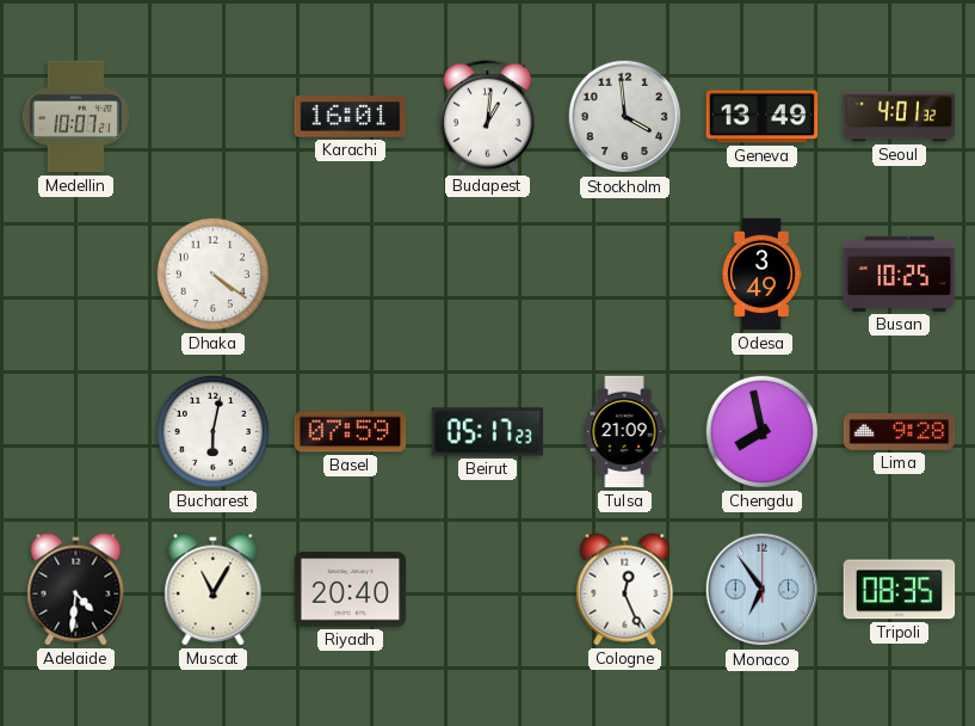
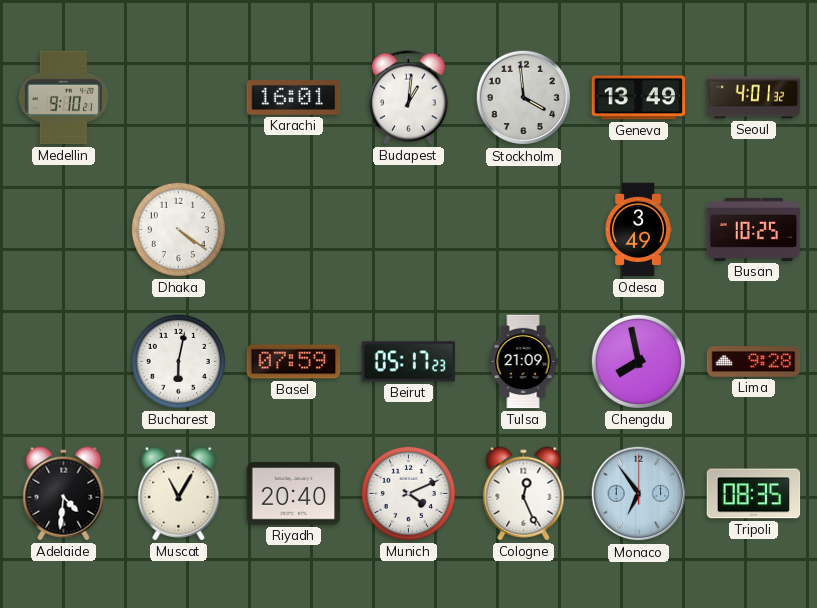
Medellin: 10:07 -> 9:10
Munich: none -> 4:11
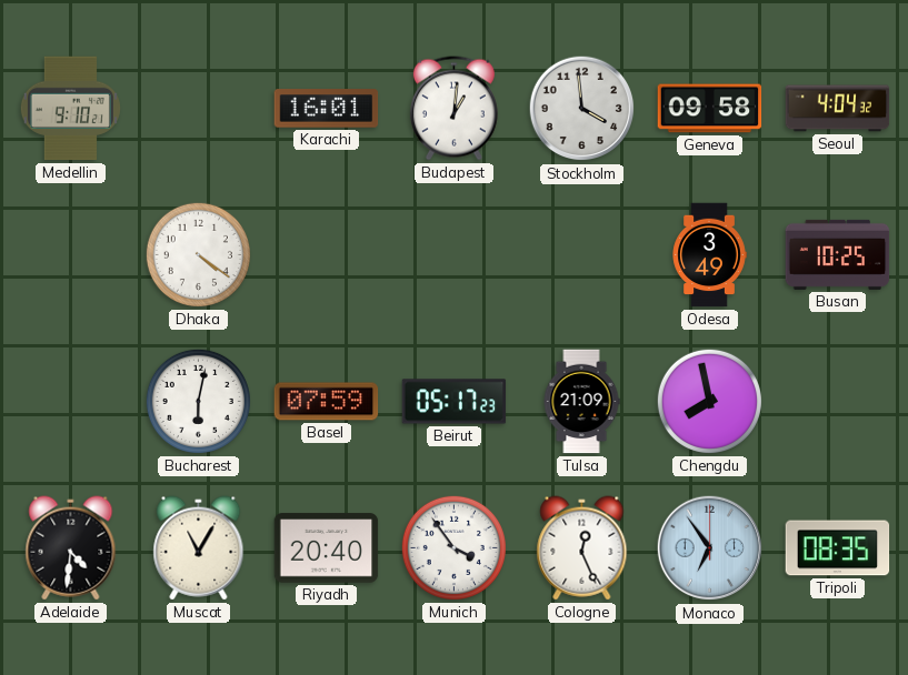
Geneva: 13:49 -> 09:58
Seoul: 4:01 -> 4:04
Lima: 9:28 -> none
Munich: 4:11 -> 3:54
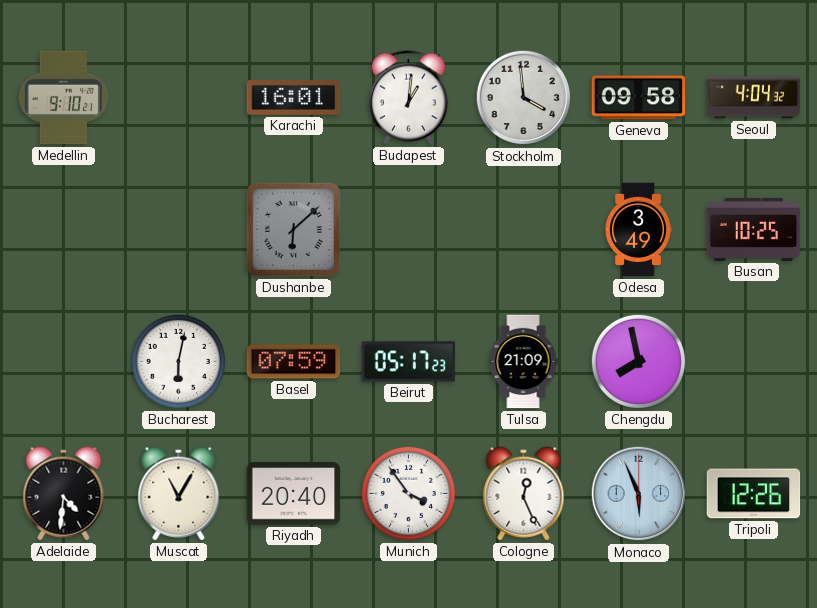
Dhaka: 4:21 -> none
Dushanbe: none -> 6:08
Monaco: 6:54 -> 5:56
Tripoli: 08:35 -> 12:26
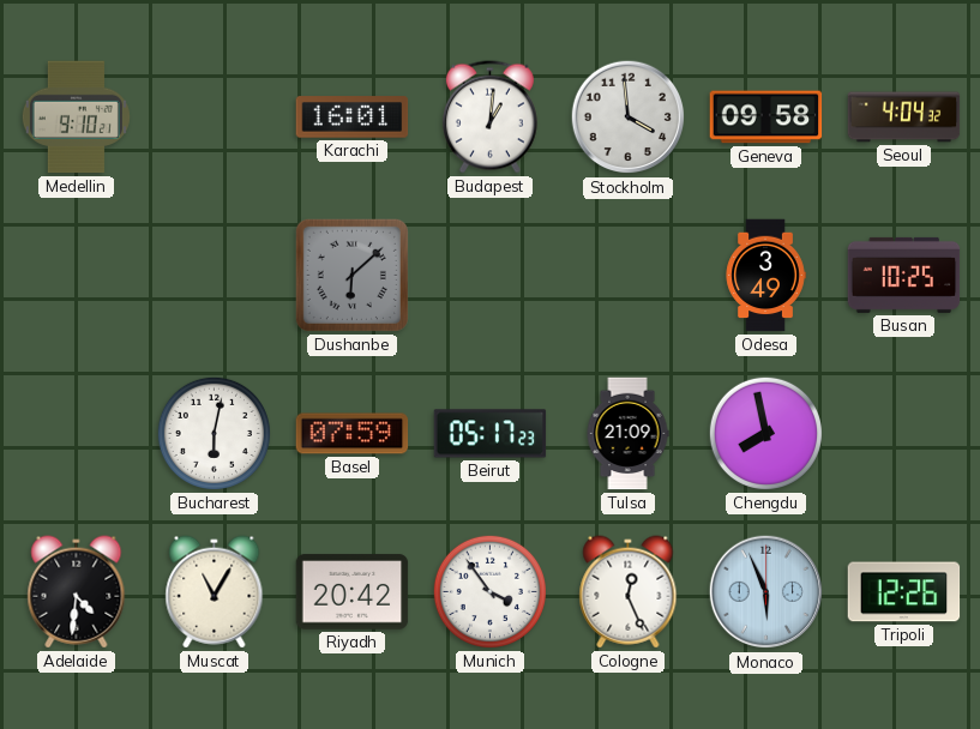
Riyadh: 20:40 -> 20:42
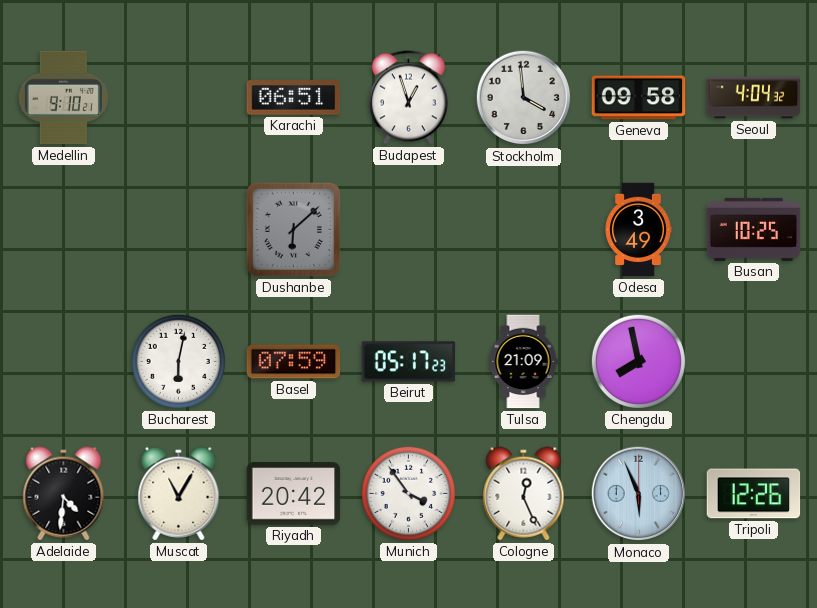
Karachi: 16:01 -> 06:51
Budapest: 1:01 -> 12:57
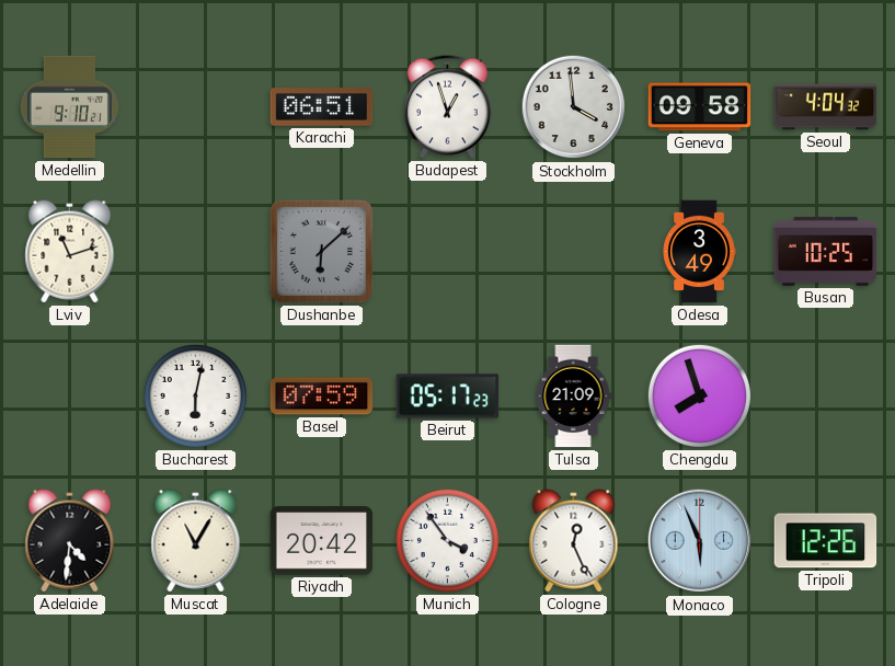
Lviv: none -> 11:12
Chengdu: 7:58 -> 7:57
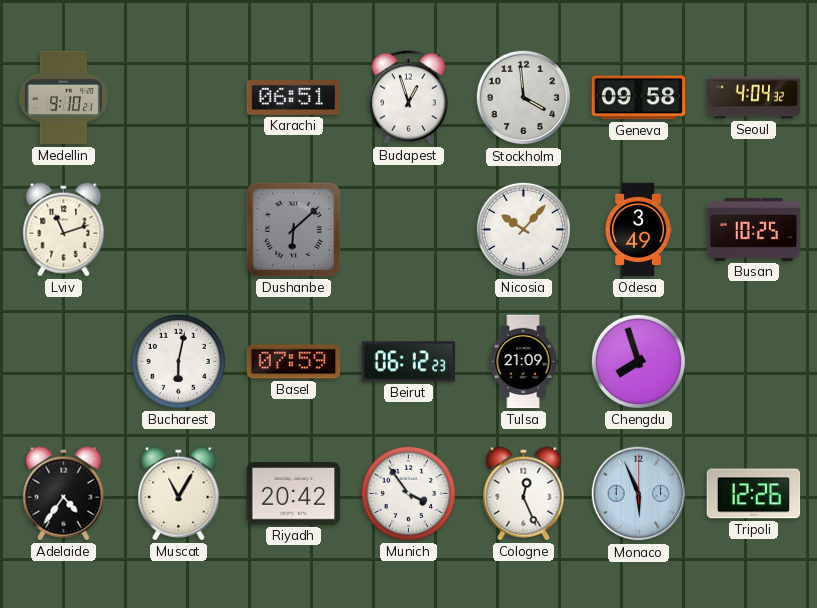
Nicosia: none -> 10:07
Beirut: 05:17 -> 06:12
Adelaide: 4:31 -> 4:36
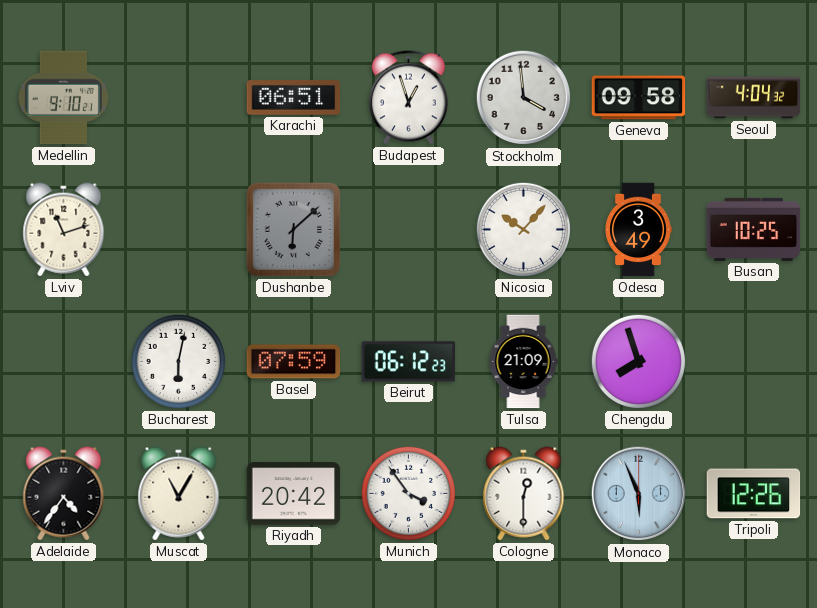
Cologne: 12:26 -> 12:30
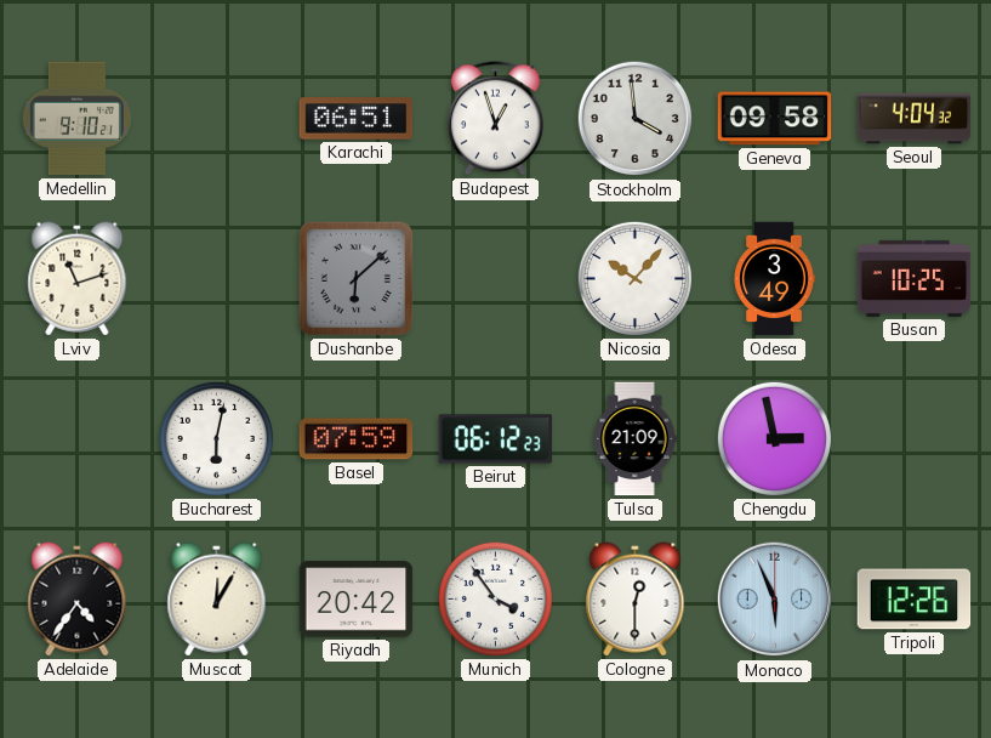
Chengdu: 7:57 -> 2:58
Muscat: 11:05 -> 12:05
